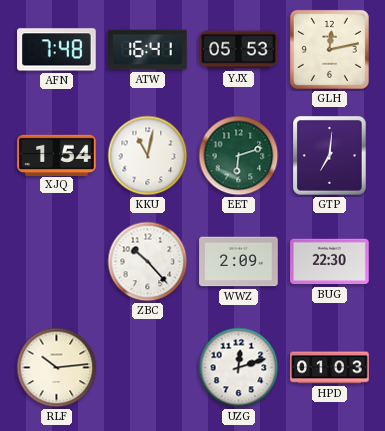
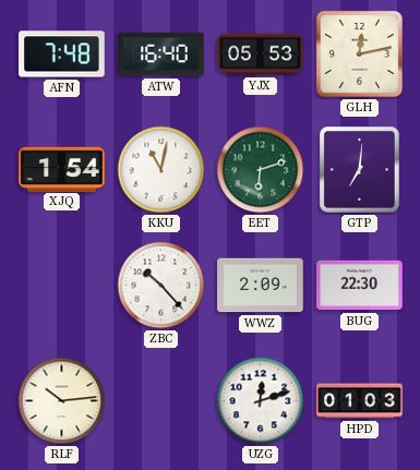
ATW: 16:41 -> 16:40
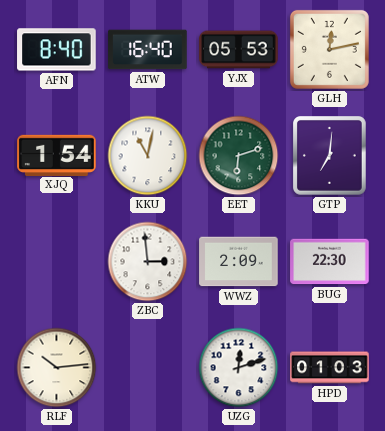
AFN: 7:48 -> 8:40
ZBC: 10:23 -> 2:59
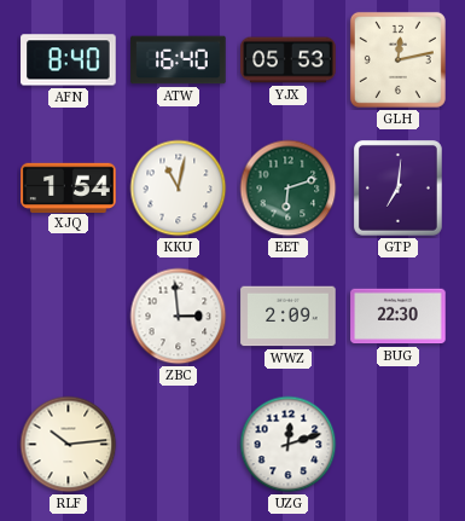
HPD: 01:03 -> none
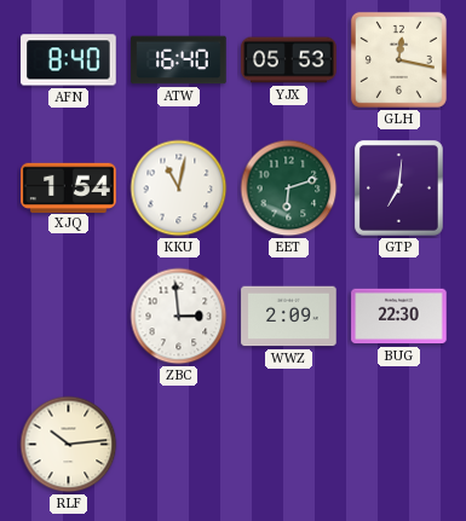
GLH: 12:13 -> 12:17
UZG: 12:12 -> none
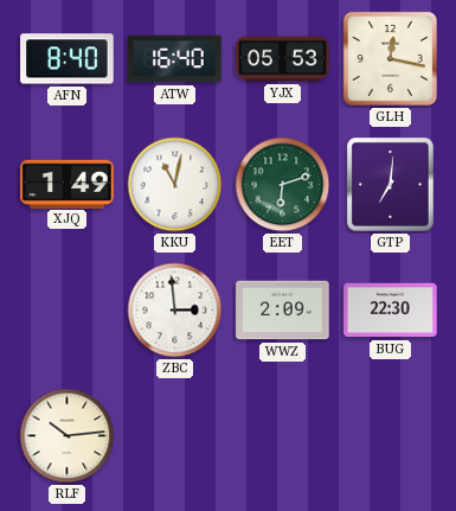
XJQ: 1:54 -> 1:49
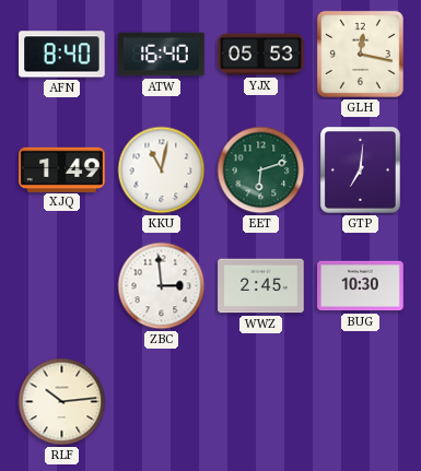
WWZ: 2:09 -> 2:45
BUG: 22:30 -> 10:30
